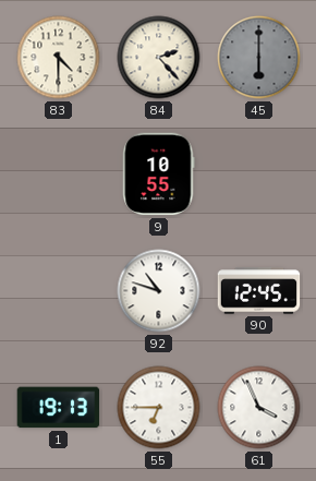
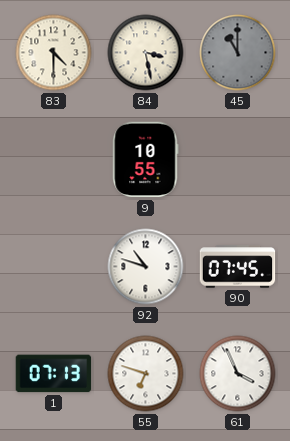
84: 2:23 -> 3:28
45: 6:00 -> 11:00
90: 12:45 -> 07:45
1: 19:13 -> 07:13
55: 6:45 -> 6:48
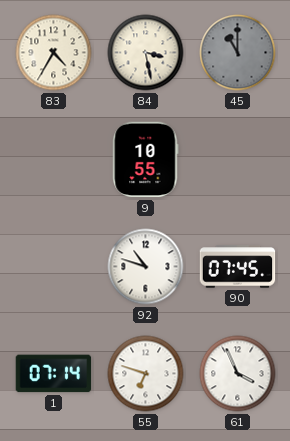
83: 4:30 -> 4:35
1: 07:13 -> 07:14
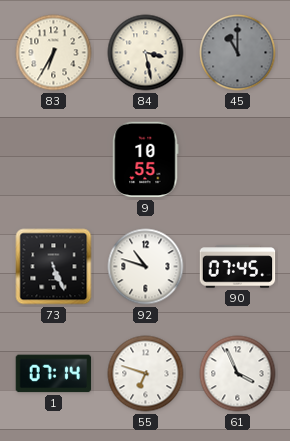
83: 4:35 -> 6:35
73: none -> 5:26
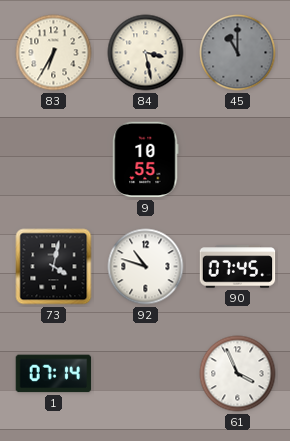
73: 5:26 -> 4:02
55: 6:48 -> none
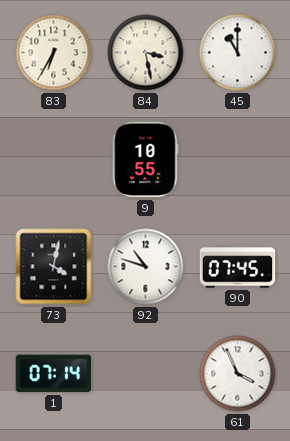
45 dial: grey -> white
